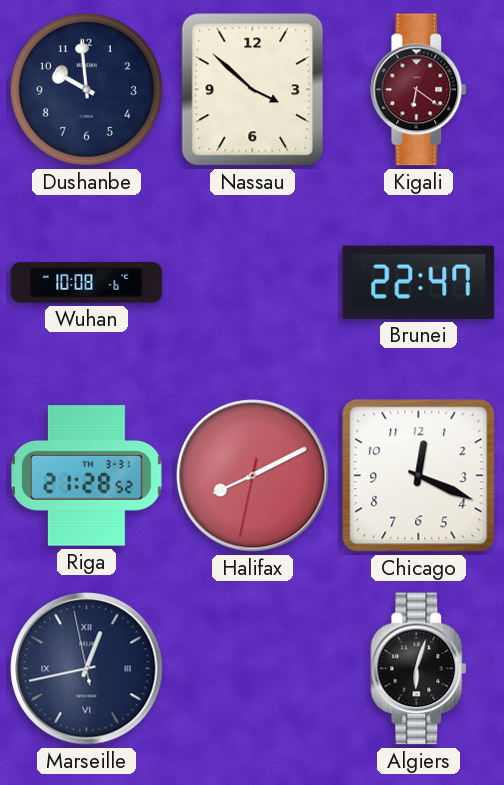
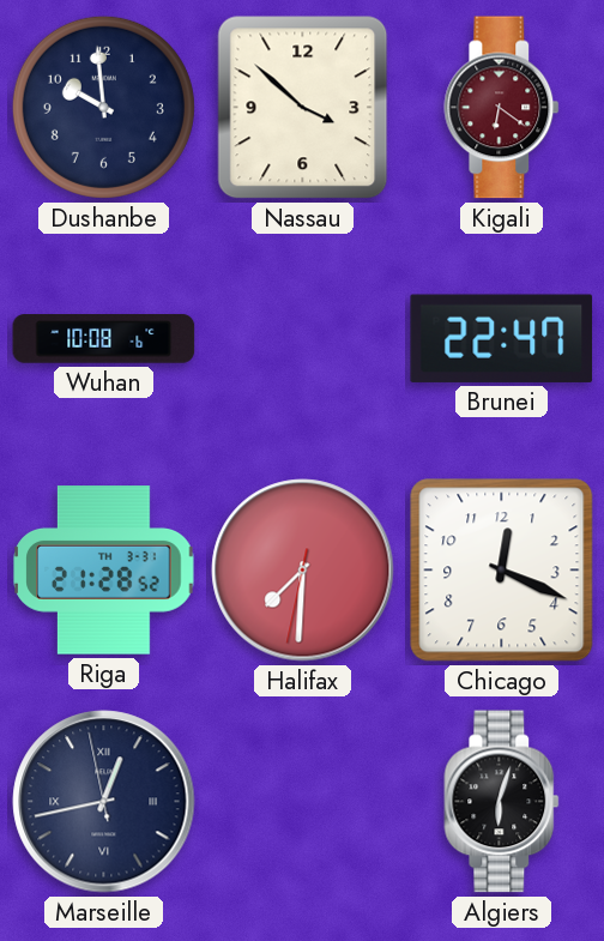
Halifax: 8:10 -> 7:30
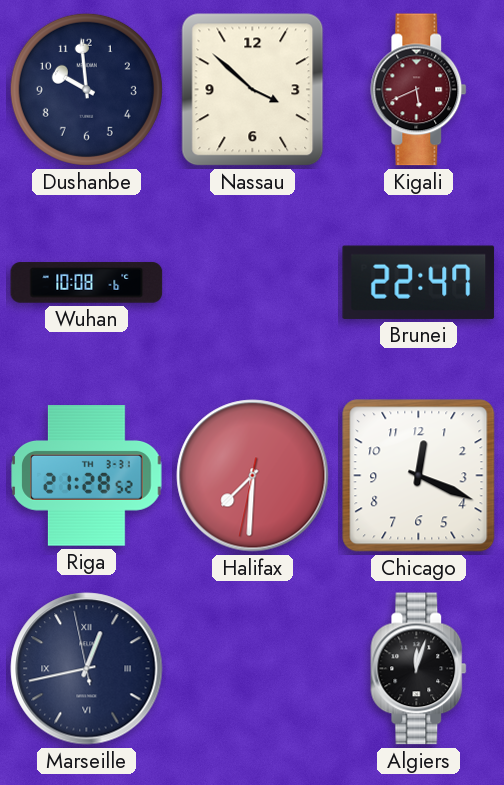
Kigali: 6:21 -> 5:41
Algiers: 6:03 -> 12:03
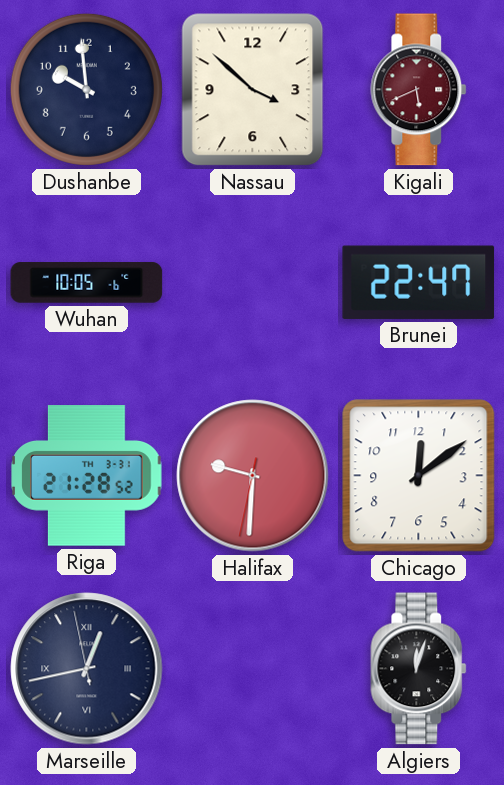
Wuhan: 10:08 -> 10:05
Halifax: 7:30 -> 9:30
Chicago: 12:19 -> 12:09
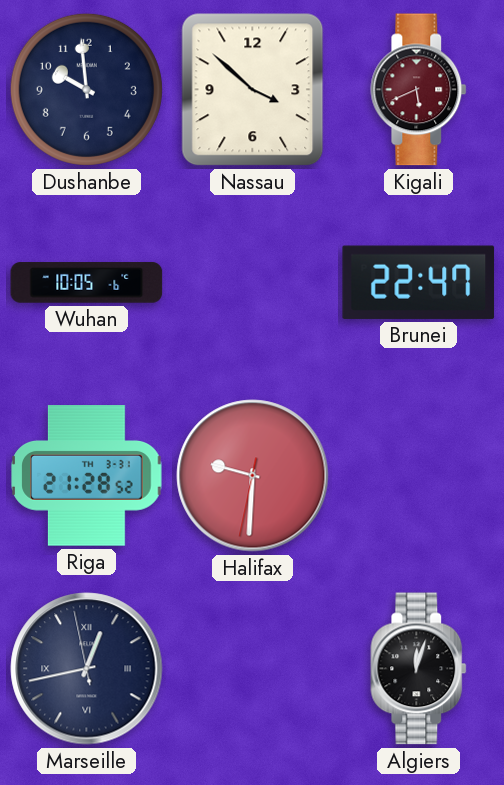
Chicago: 12:09 -> none
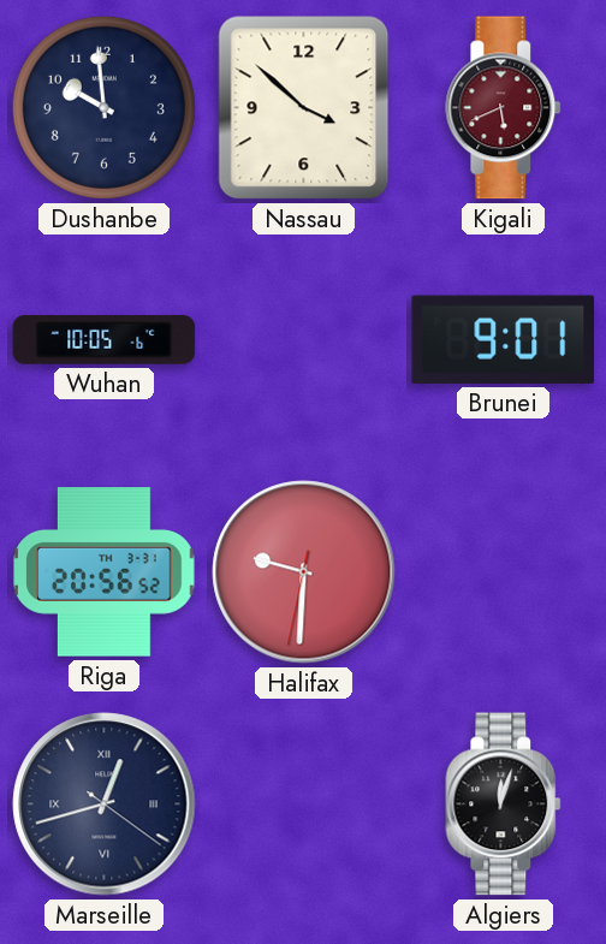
Brunei: 22:47 -> 9:01
Riga: 21:28 -> 20:56
Marseille: 12:42:58 -> 12:42:21
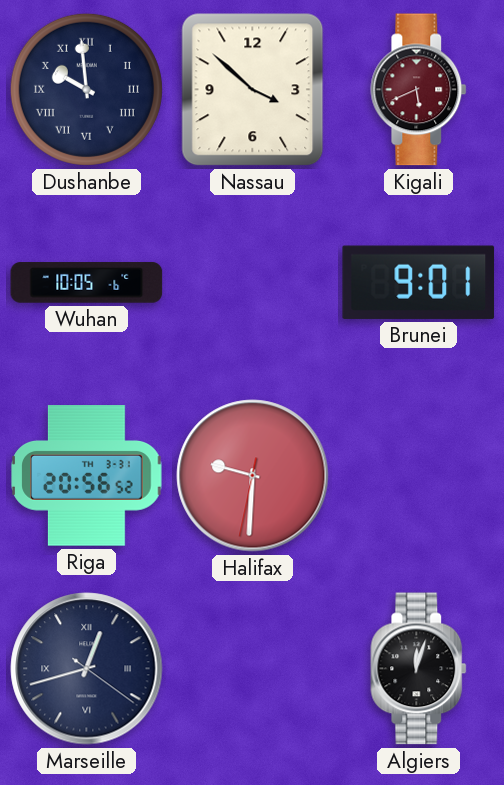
Dushanbe numerals: Arabic -> Roman
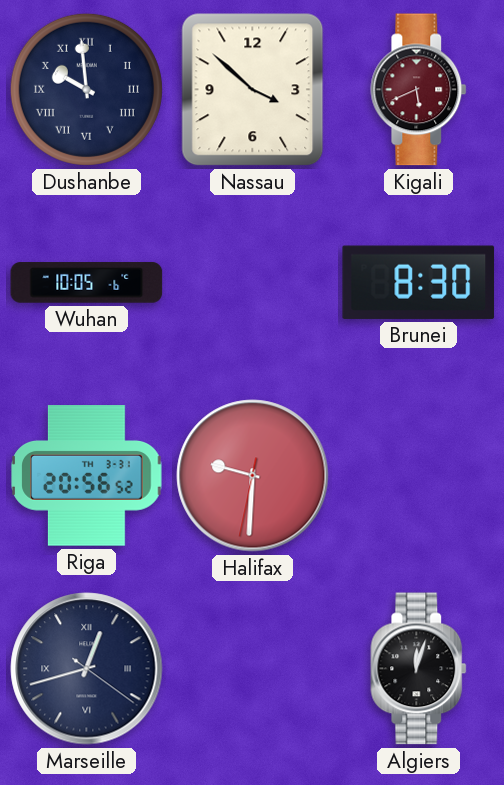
Brunei: 9:01 -> 8:30
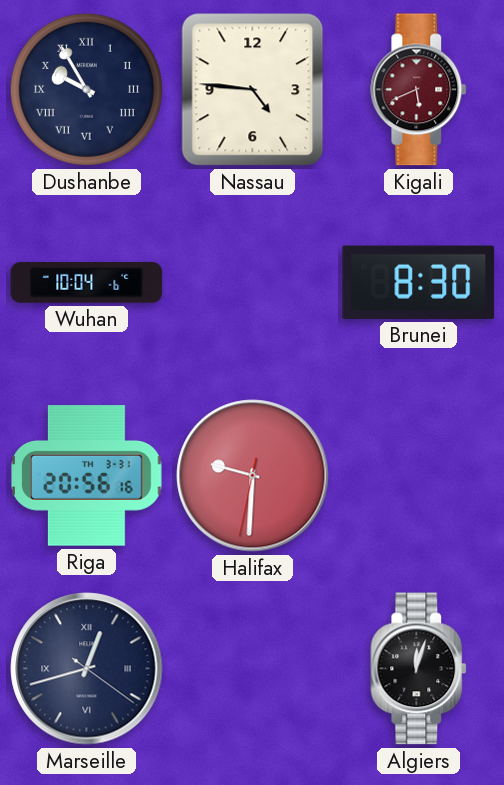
Dushanbe: 9:59 -> 9:55
Nassau: 3:52 -> 4:46
Wuhan: 10:05 -> 10:04
Riga: 20:56:52 -> 20:56:16
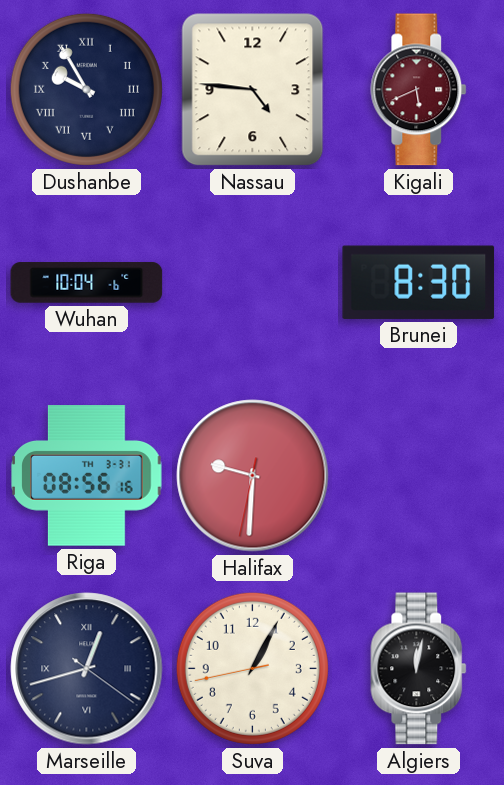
Riga: 20:56 -> 08:56
Suva: none -> 1:04
Algiers: 12:03 -> 12:02
